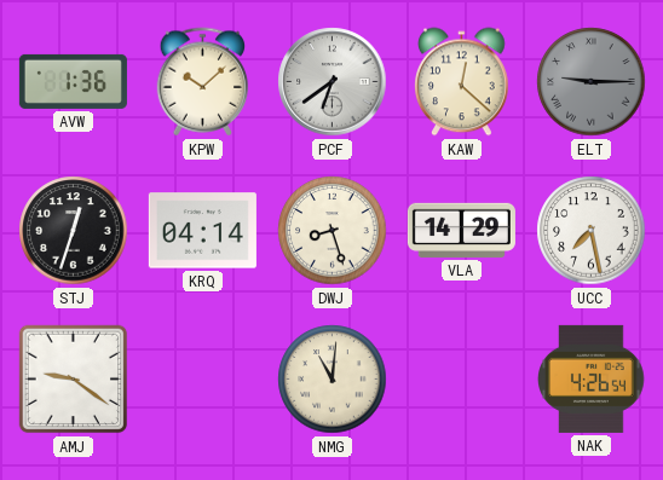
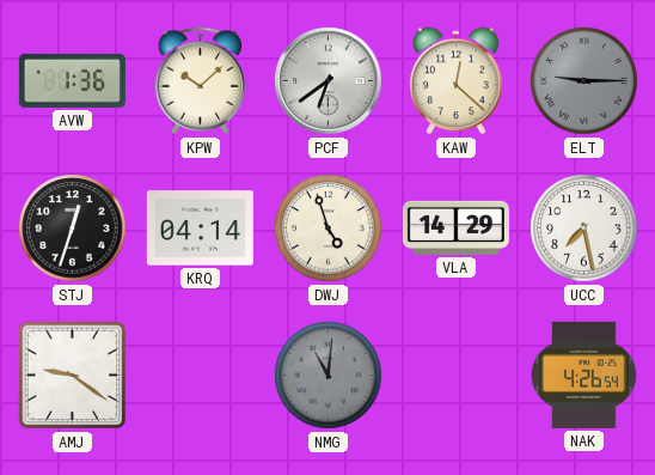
DWJ: 8:27 -> 4:57
NMG dial: cream -> grey
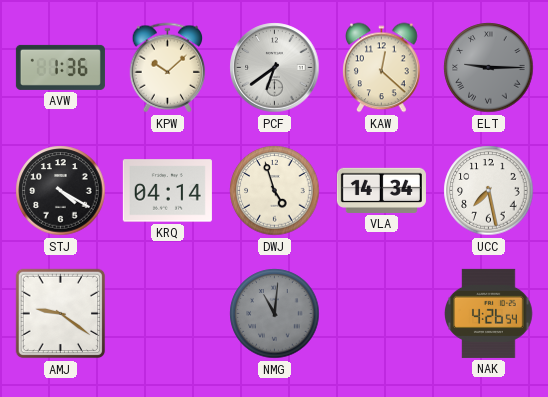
STJ: 12:33 -> 4:20
VLA: 14:29 -> 14:34
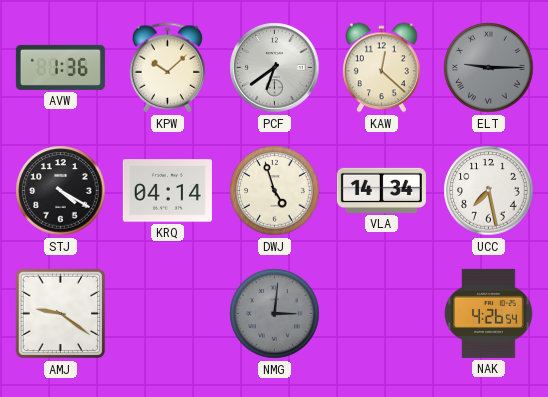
NMG: 11:01 -> 3:01
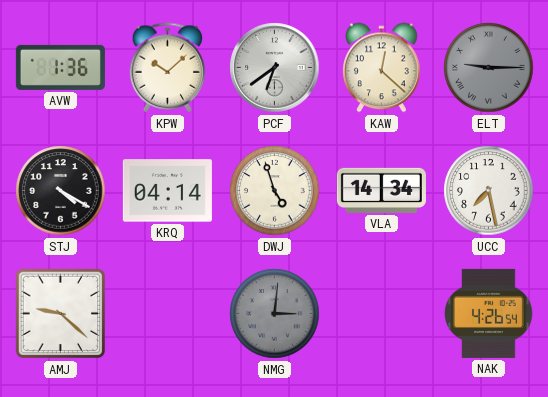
AMJ: 9:21 -> 9:22
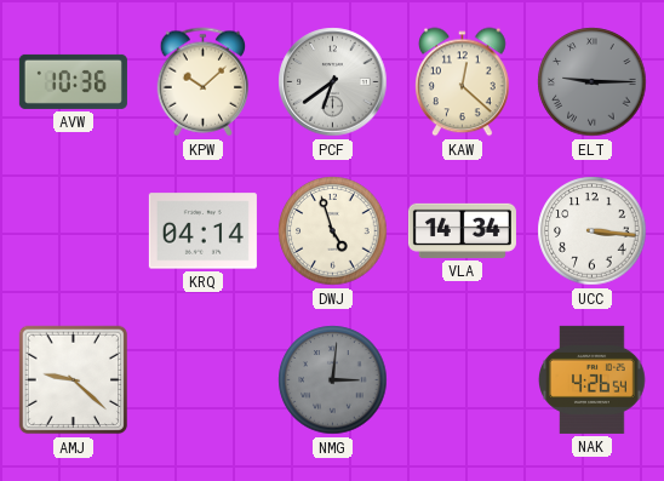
AVW: 1:36 -> 10:36
STJ: 4:20 -> none
UCC: 7:28 -> 3:16
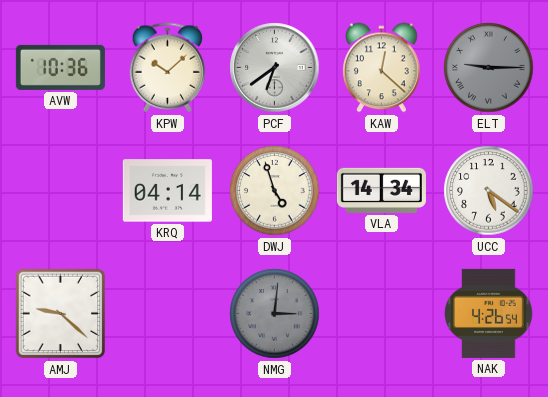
UCC: 3:16 -> 5:21
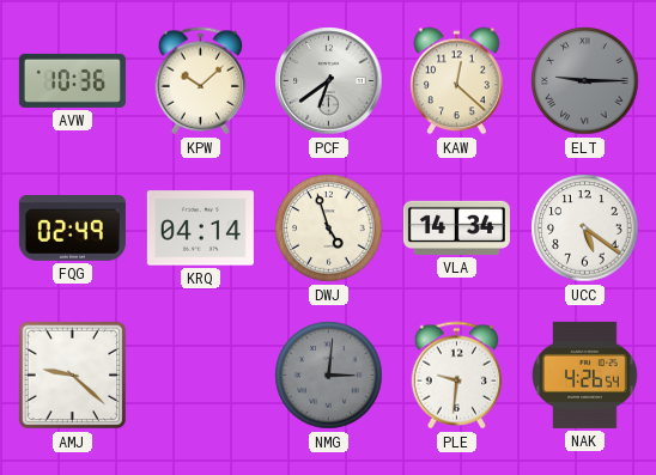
FQG: none -> 02:49
PLE: none -> 9:31
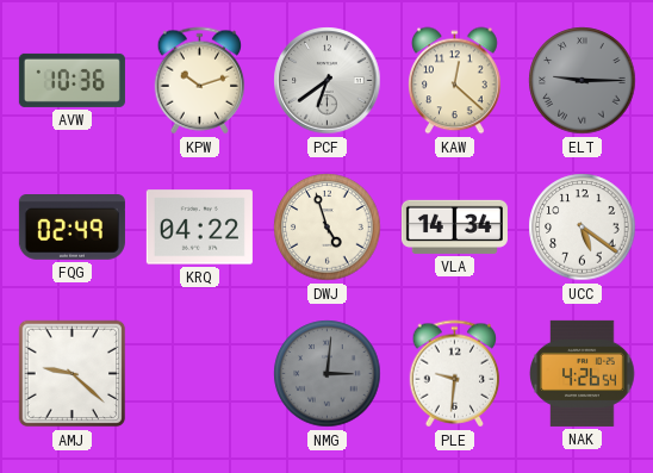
KPW: 10:08 -> 10:12
KRQ: 04:14 -> 04:22
